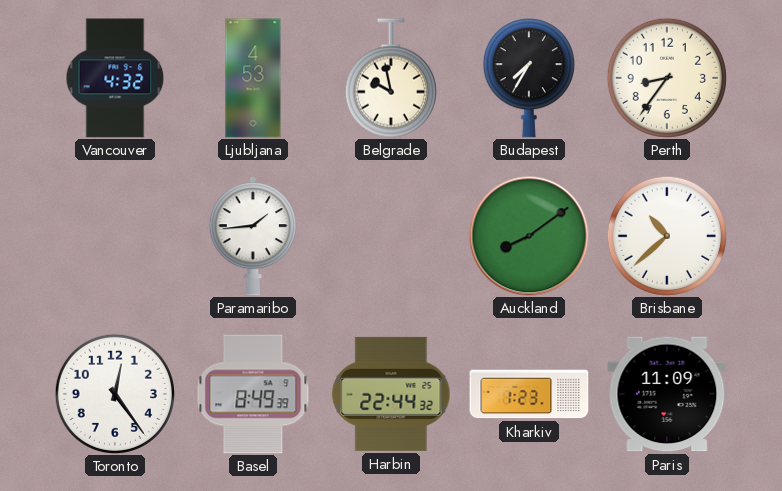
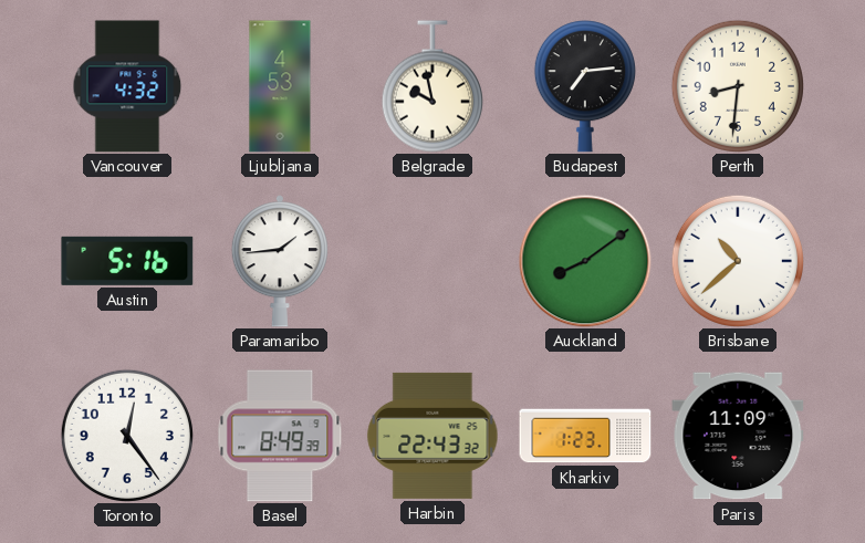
Budapest: 7:35 -> 7:14
Perth: 8:36 -> 8:31
Austin: none -> 5:16
Harbin: 22:44 -> 22:43
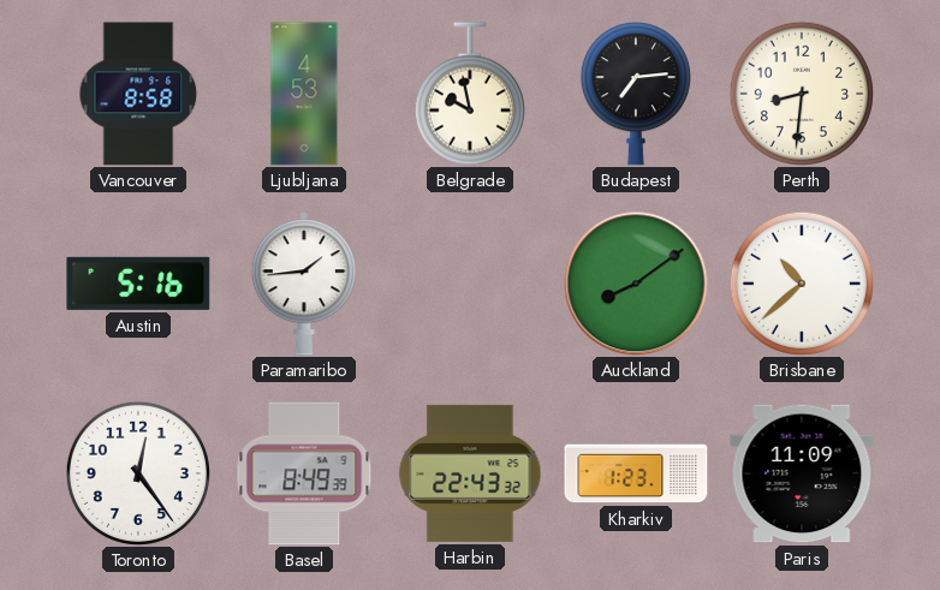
Vancouver: 4:32 -> 8:58
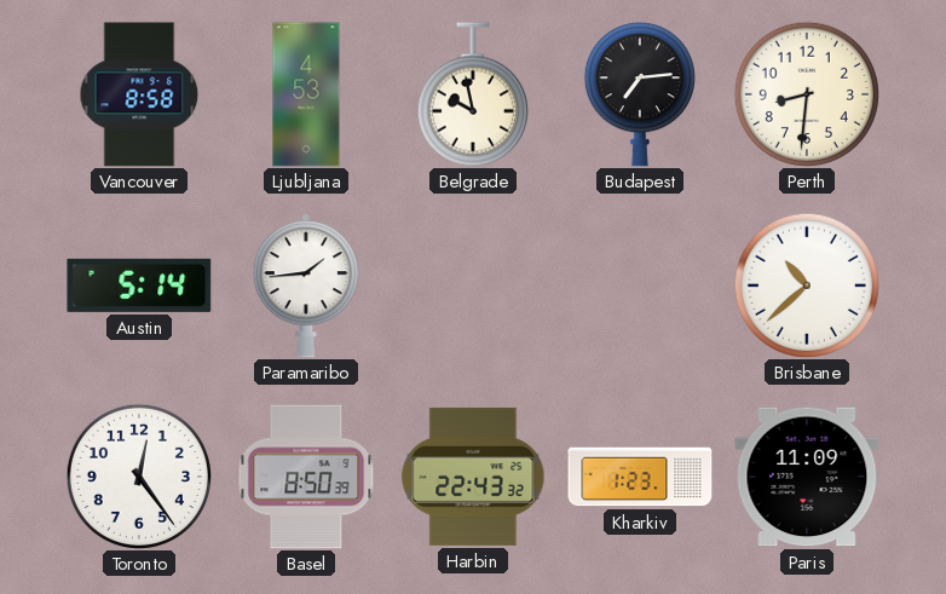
Austin: 5:16 -> 5:14
Auckland: 8:09 -> none
Basel: 8:49 -> 8:50
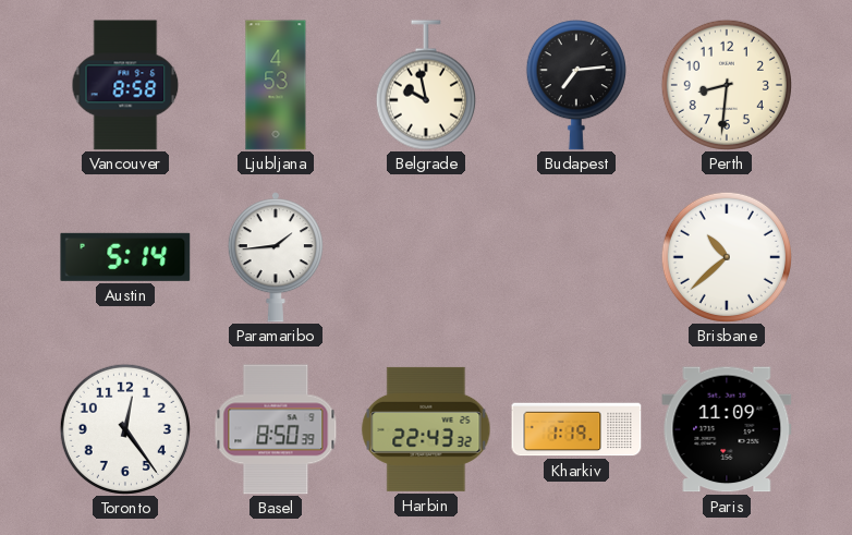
Kharkiv: 1:23 -> 1:19
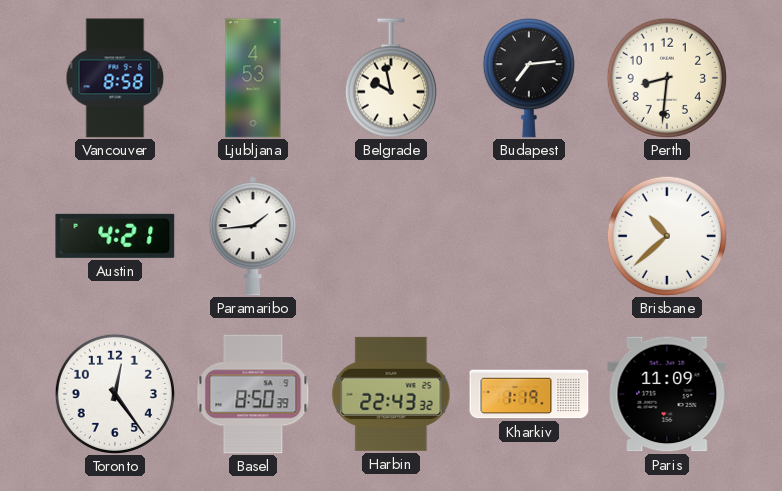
Austin: 5:14 -> 4:21
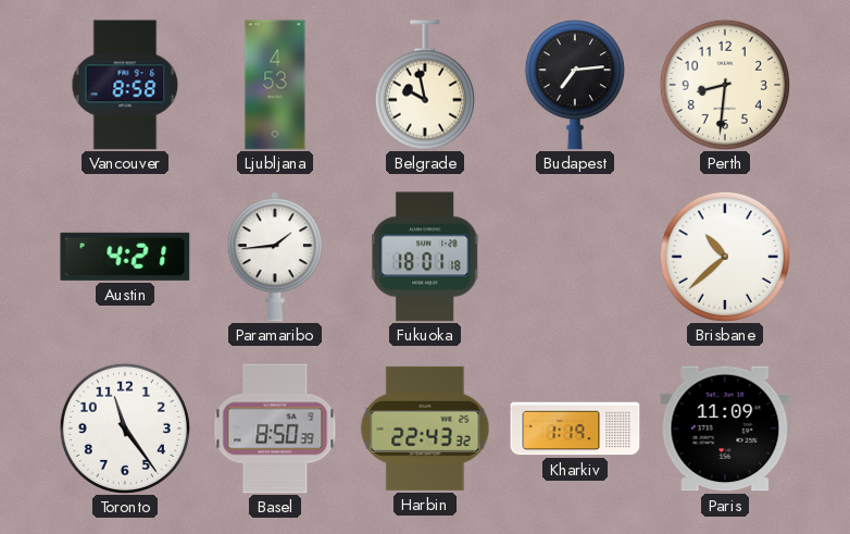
Fukuoka: none -> 18:01
Toronto: 12:24 -> 11:24
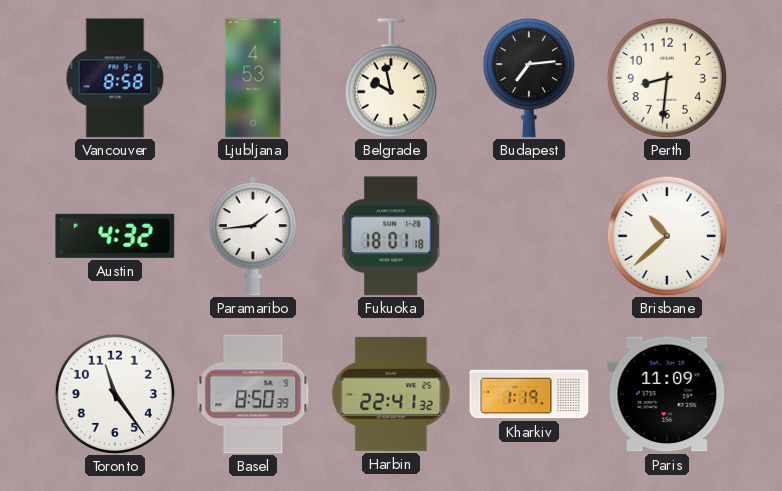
Austin: 4:21 -> 4:32
Harbin: 22:43 -> 22:41
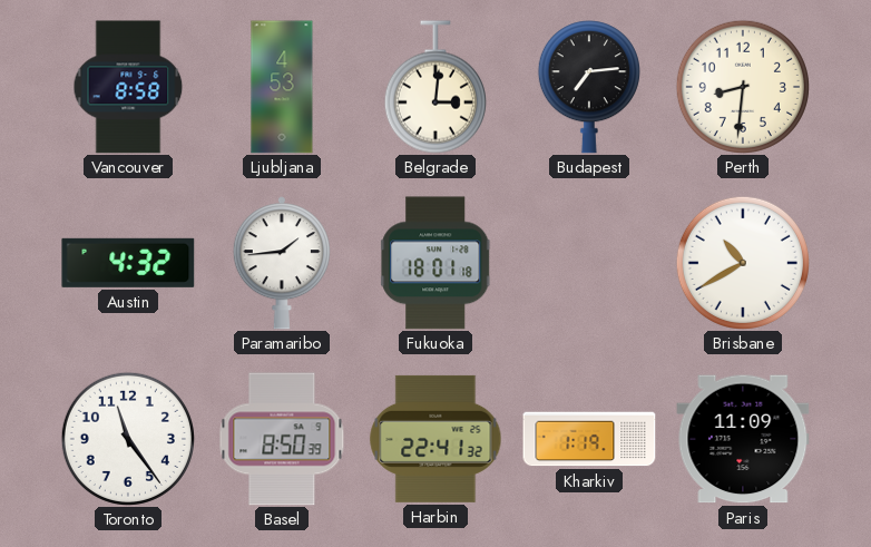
Belgrade: 9:58 -> 3:01
Brisbane: 10:38 -> 10:40
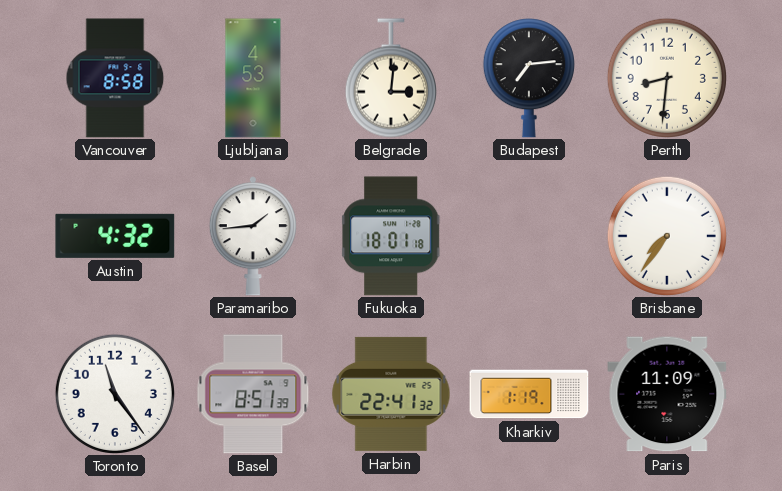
Brisbane: 10:40 -> 7:36
Basel: 8:50 -> 8:51
